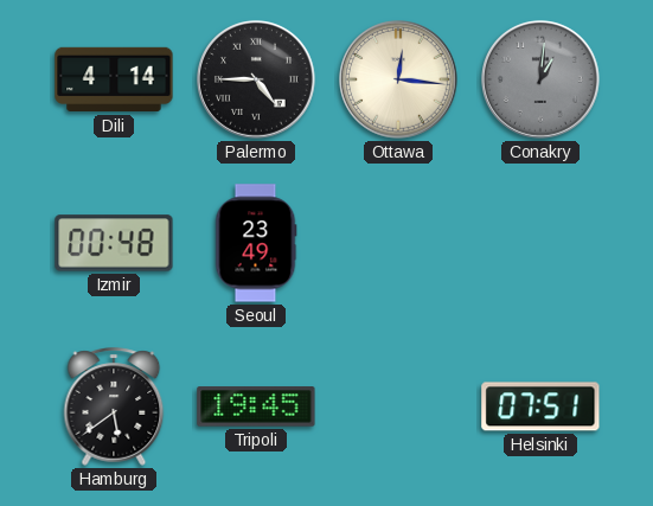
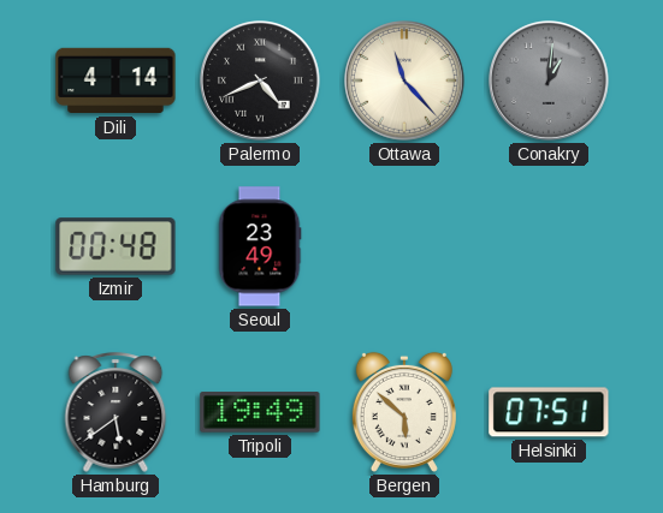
Palermo: 4:45 -> 4:41
Ottawa: 12:16 -> 11:23
Tripoli: 19:45 -> 19:49
Bergen: none -> 5:52
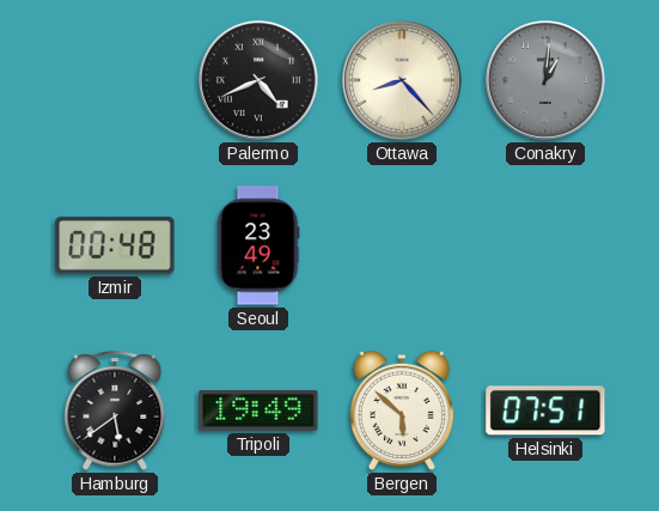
Dili: 4:14 -> none
Ottawa: 11:23 -> 8:23
